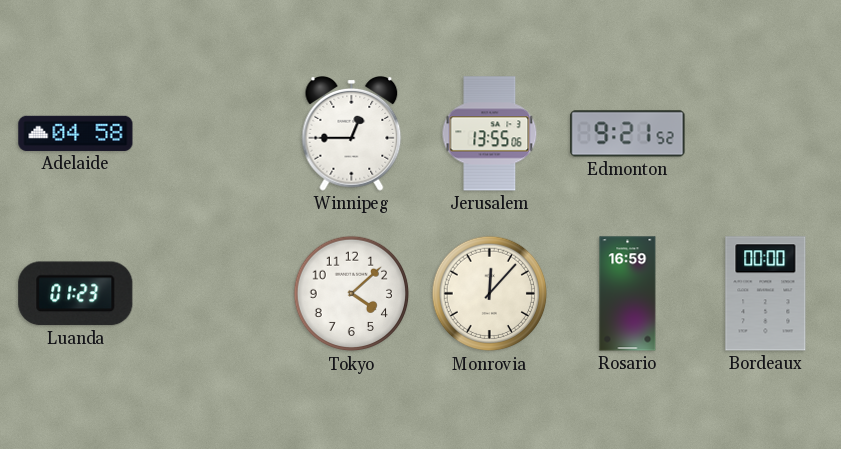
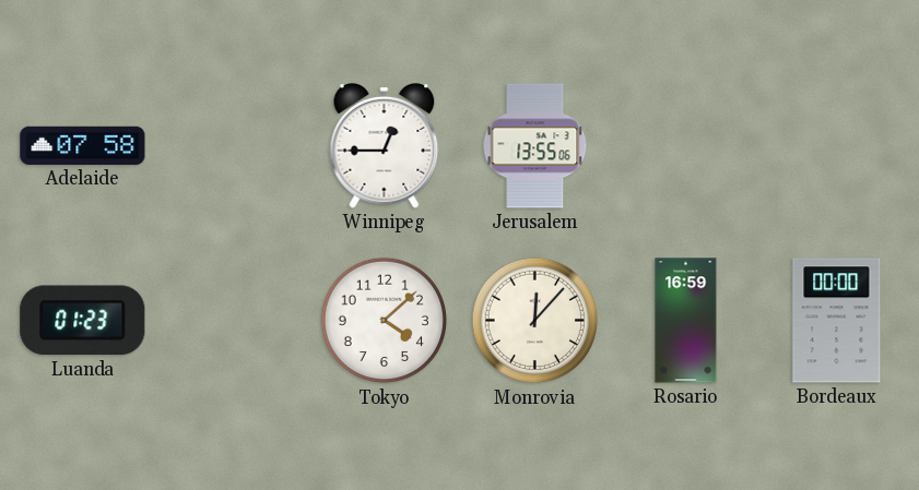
Adelaide: 04:58 -> 07:58
Edmonton: 9:21 -> none
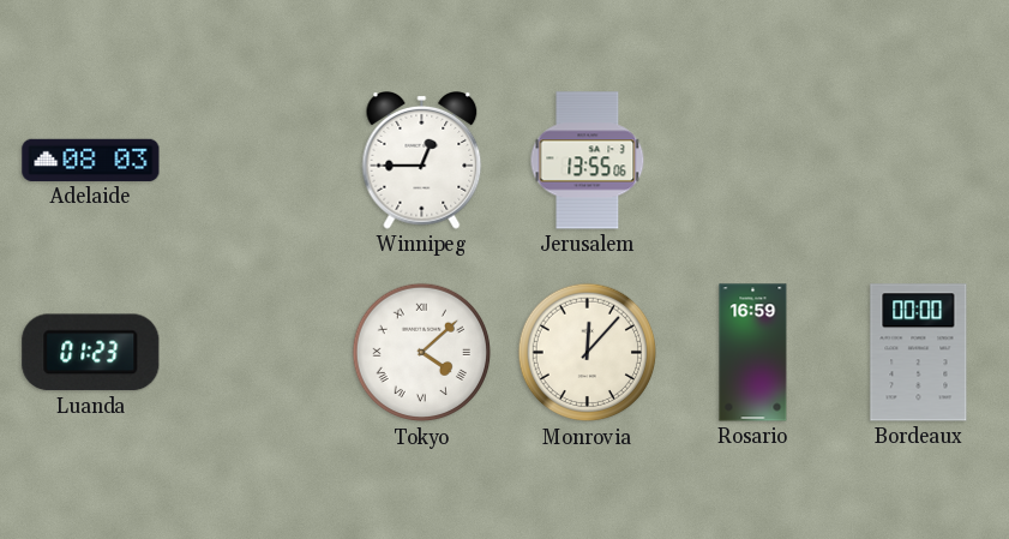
Adelaide: 07:58 -> 08:03
Tokyo numerals: Arabic -> Roman
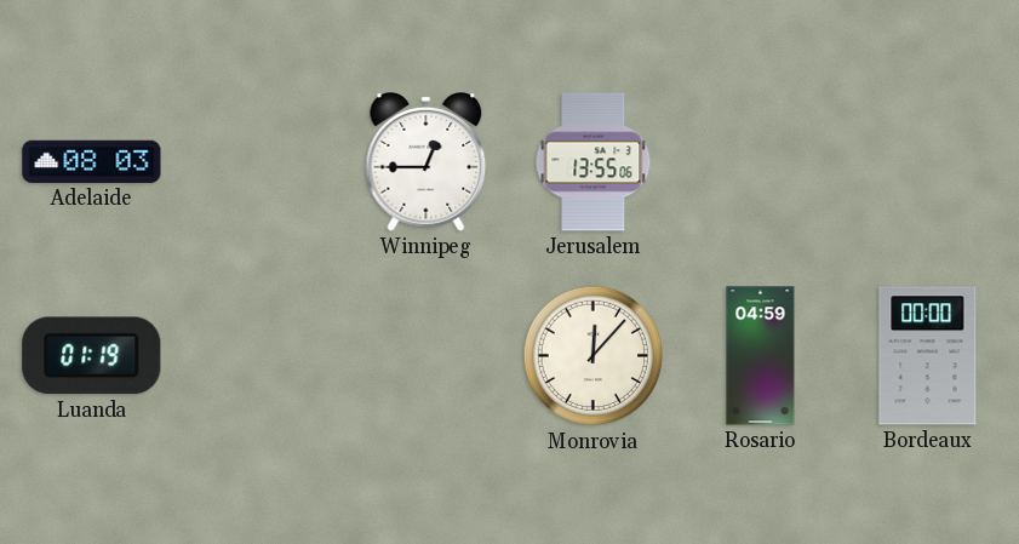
Luanda: 01:23 -> 01:19
Tokyo: 4:08 -> none
Rosario: 16:59 -> 04:59
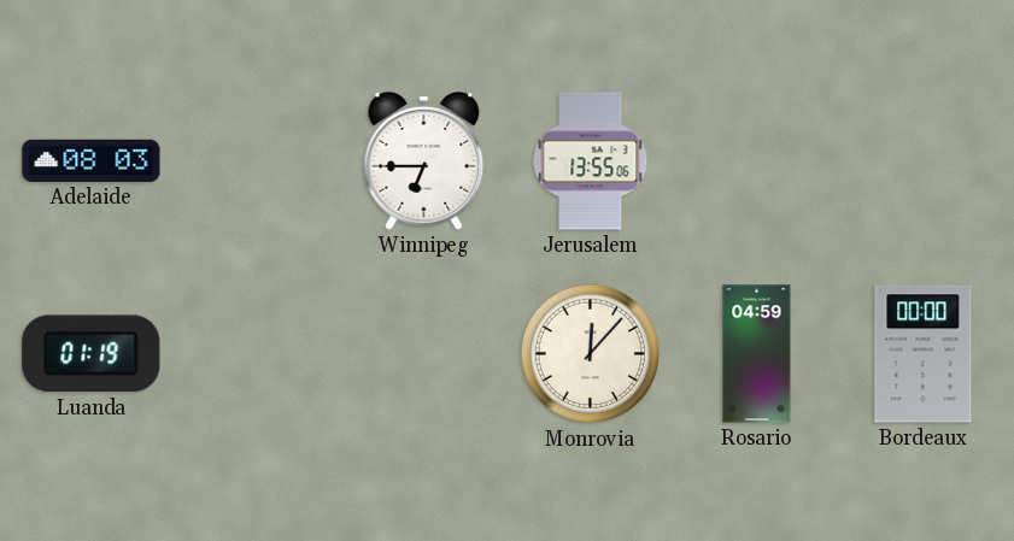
Winnipeg: 12:45 -> 6:45
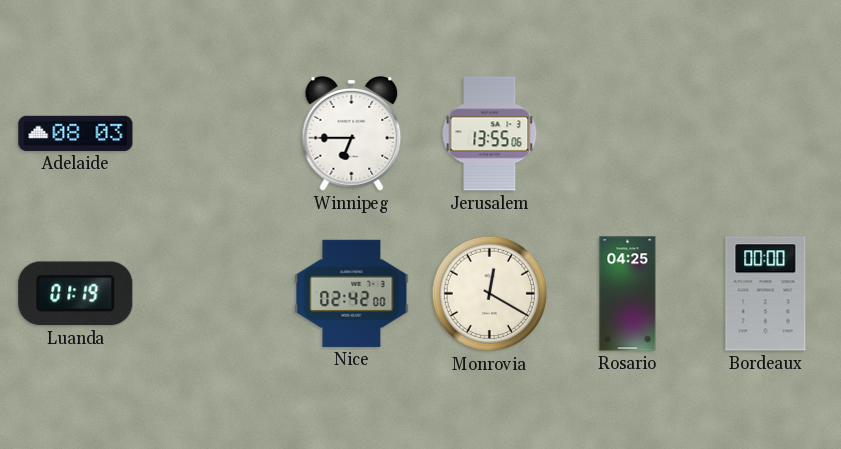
Nice: none -> 02:42
Monrovia: 12:07 -> 12:20
Rosario: 04:59 -> 04:25
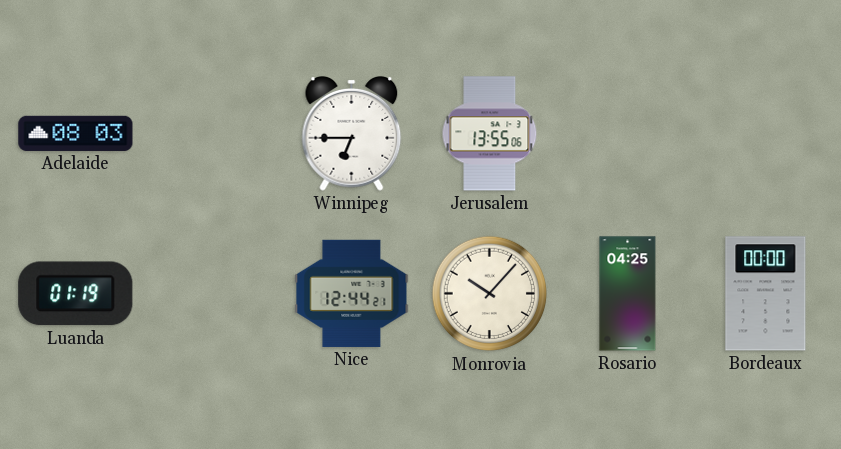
Nice: 02:42 -> 12:44
Monrovia: 12:20 -> 10:07
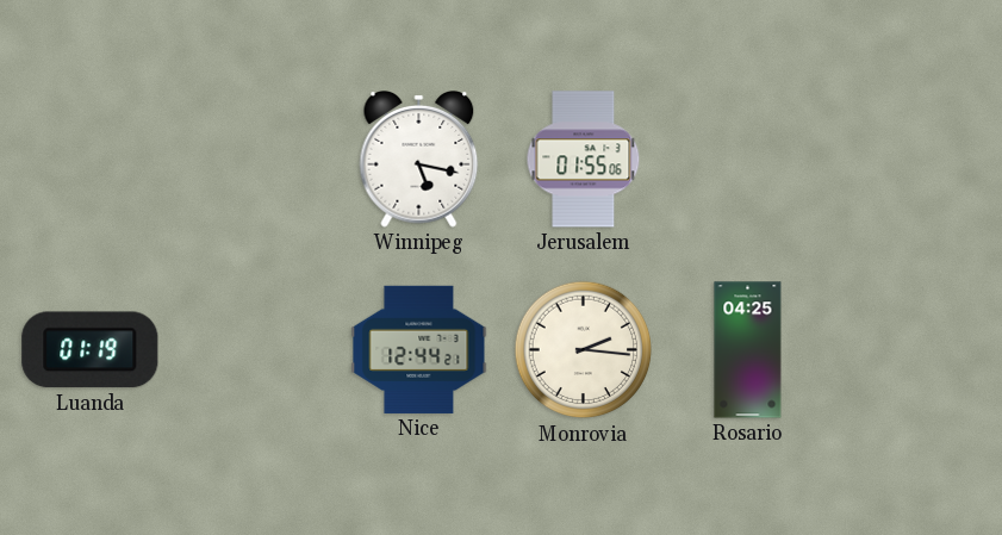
Adelaide: 08:03 -> none
Winnipeg: 6:45 -> 5:17
Jerusalem: 13:55 -> 01:55
Monrovia: 10:07 -> 2:16
Bordeaux: 00:00 -> none
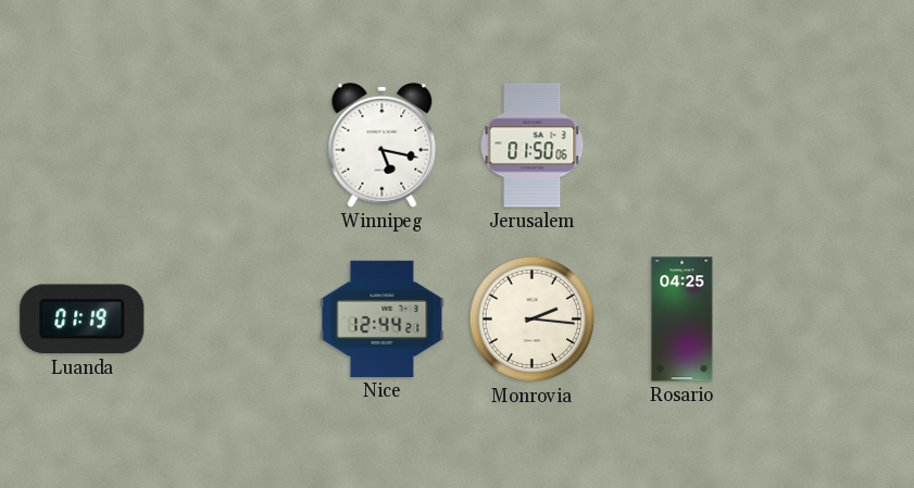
Jerusalem: 01:55 -> 01:50
